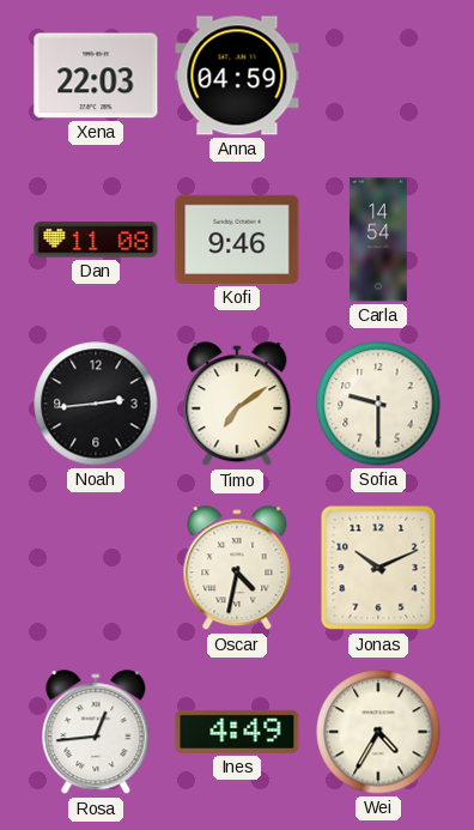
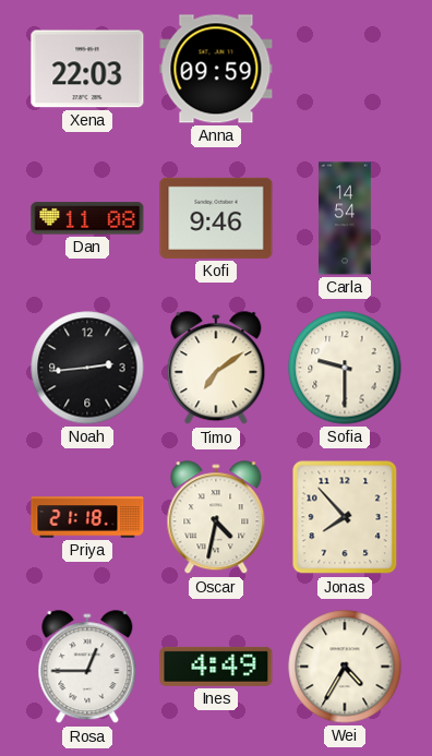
Anna: 04:59 -> 09:59
Priya: none -> 21:18
Jonas: 10:11 -> 7:53
Rosa: 12:44 -> 12:45
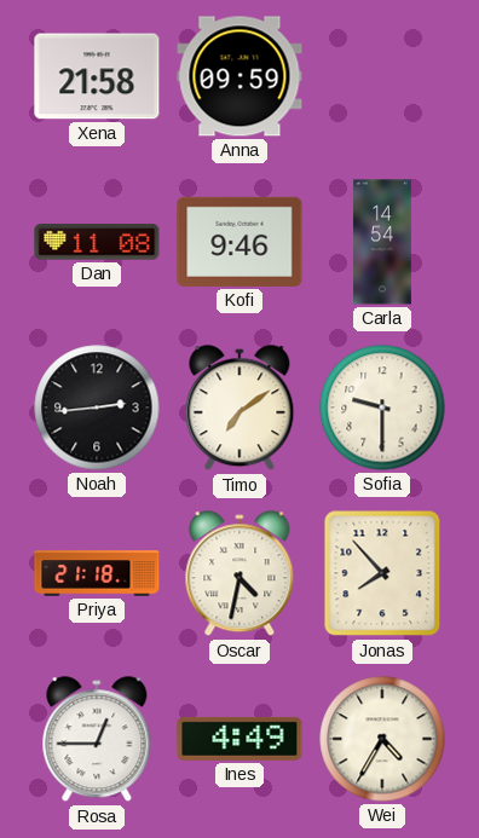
Xena: 22:03 -> 21:58
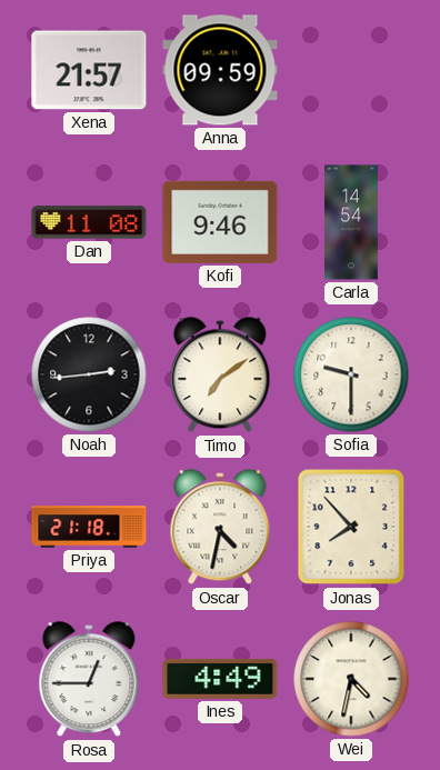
Xena: 21:58 -> 21:57
Wei: 4:35 -> 4:32
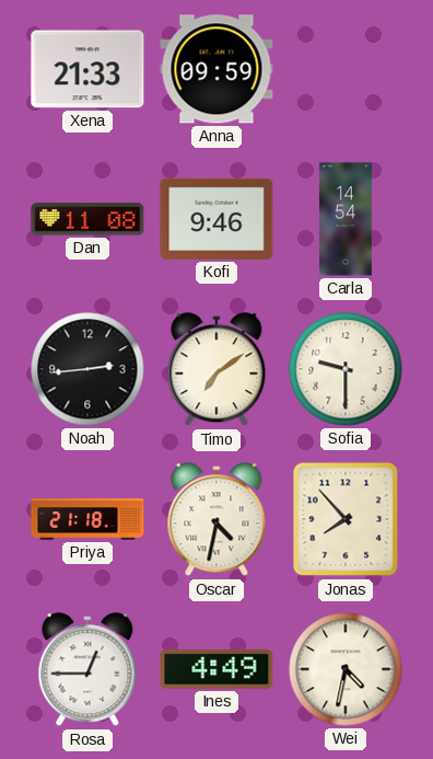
Xena: 21:57 -> 21:33
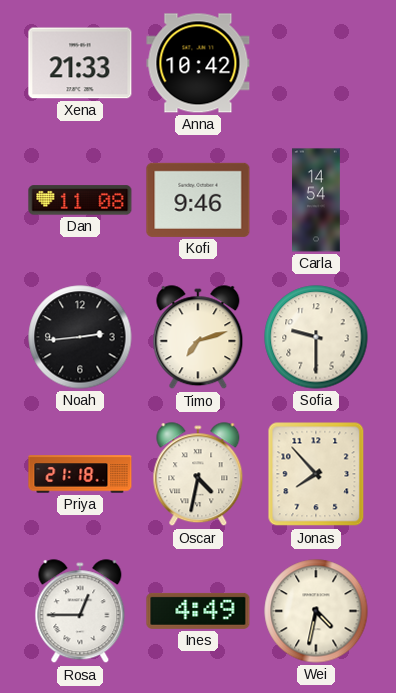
Anna: 09:59 -> 10:42
Timo: 7:09 -> 7:12
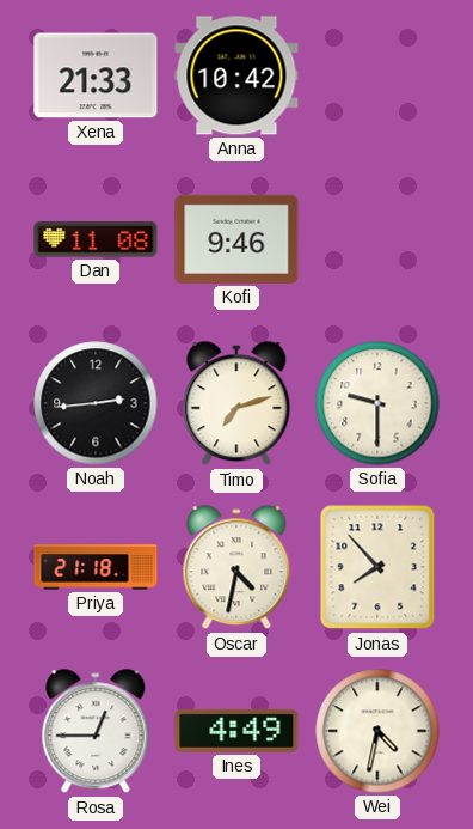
Carla: 14:54 -> none
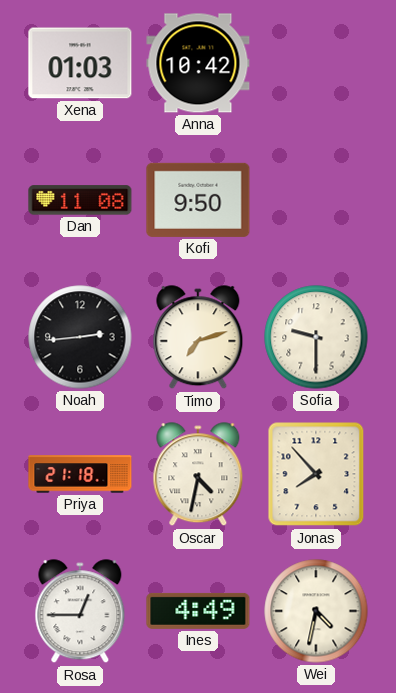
Xena: 21:33 -> 01:03
Kofi: 9:46 -> 9:50
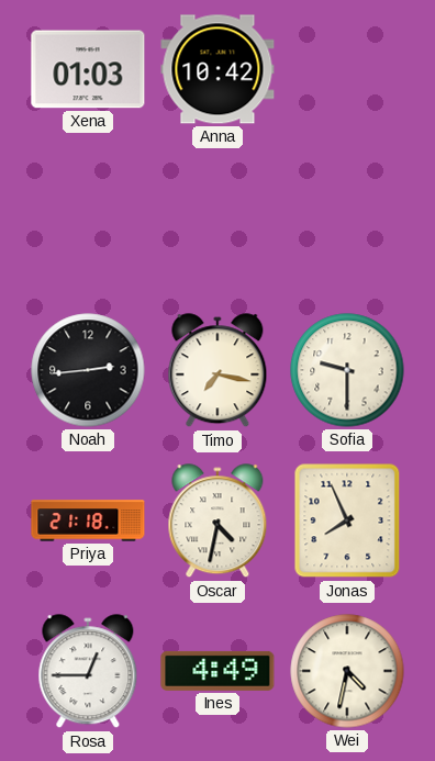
Dan: 11:08 -> none
Kofi: 9:50 -> none
Timo: 7:12 -> 7:17
Jonas: 7:53 -> 7:56
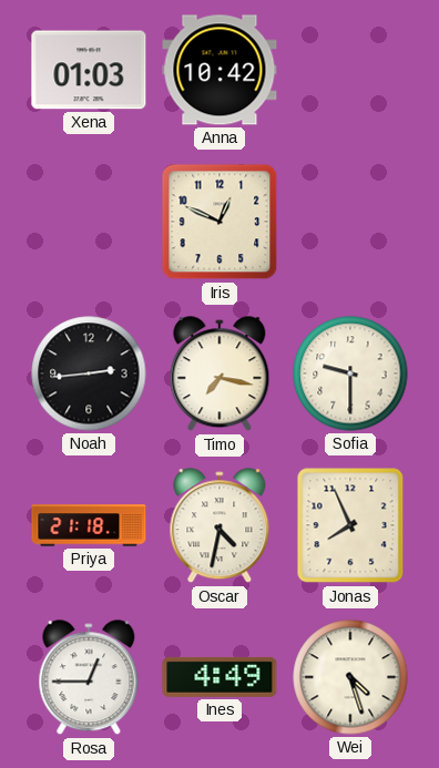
Iris: none -> 12:49
Wei: 4:32 -> 4:27
